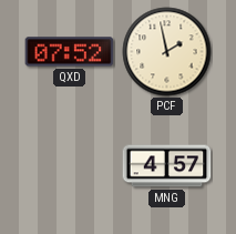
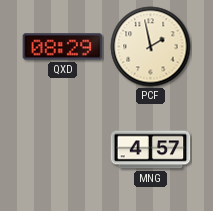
QXD: 07:52 -> 08:29
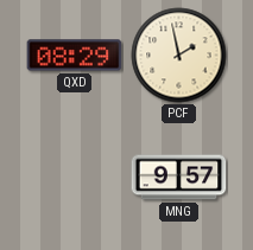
MNG: 4:57 -> 9:57
